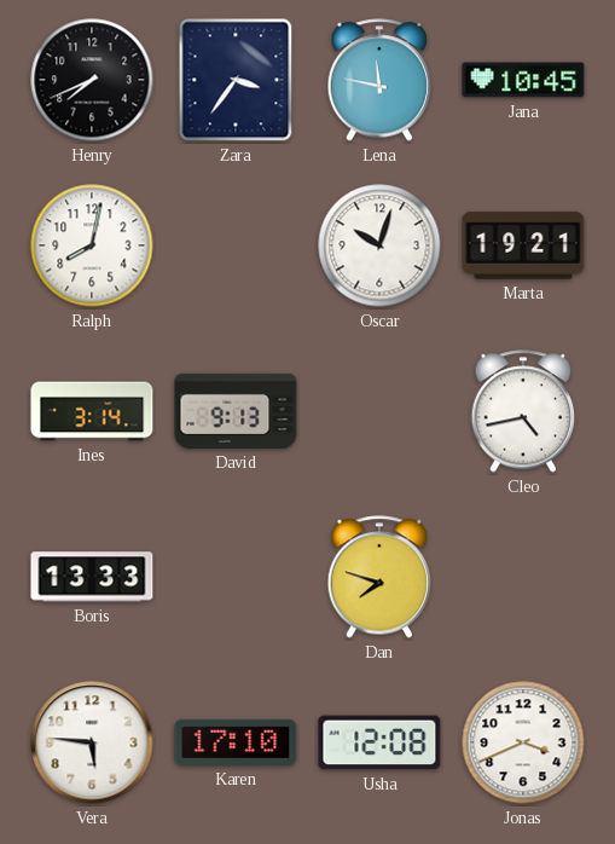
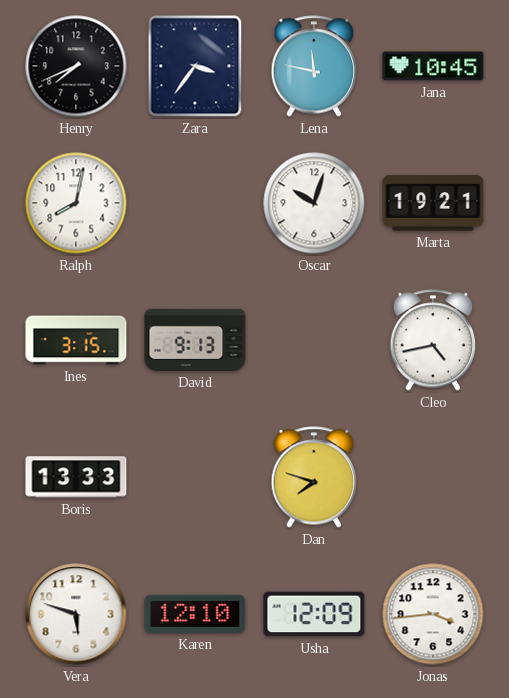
Ines: 3:14 -> 3:15
Vera: 5:46 -> 5:48
Karen: 17:10 -> 12:10
Usha: 12:08 -> 12:09
Jonas: 3:41 -> 3:44
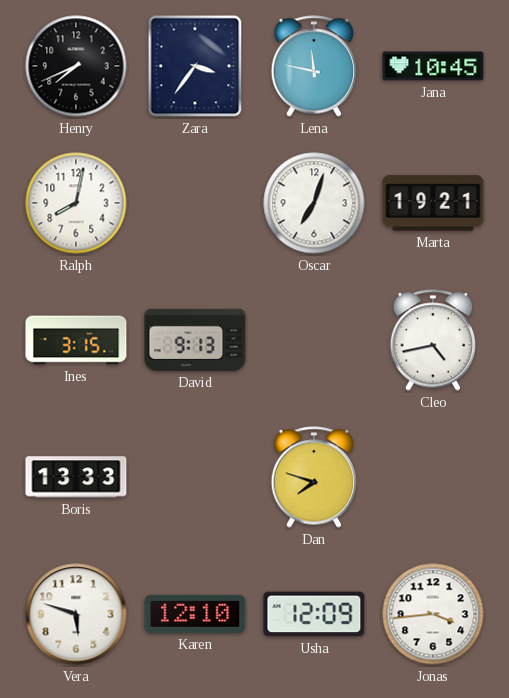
Oscar: 10:03 -> 7:03
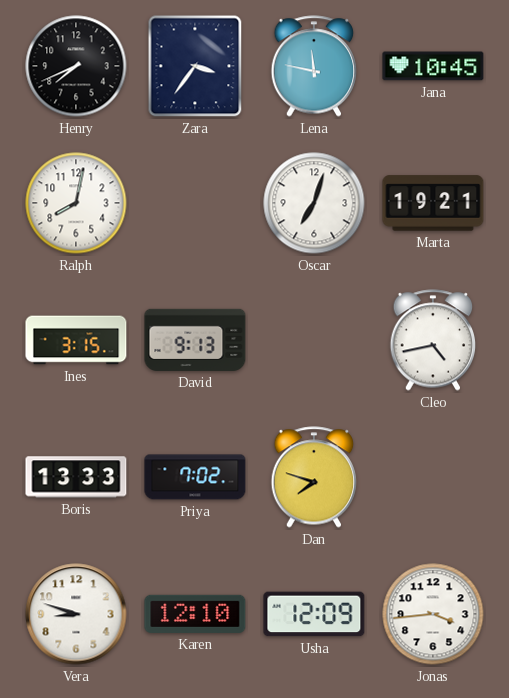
Priya: none -> 7:02
Vera: 5:48 -> 8:48
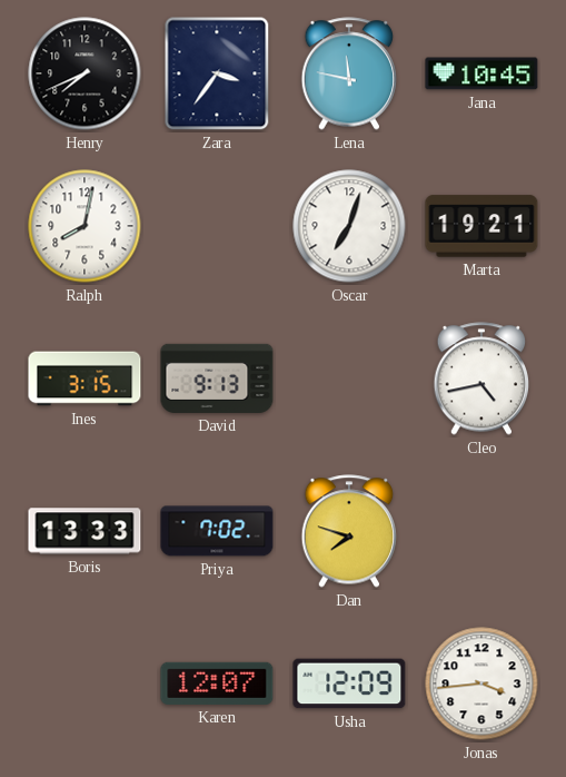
Vera: 8:48 -> none
Karen: 12:10 -> 12:07
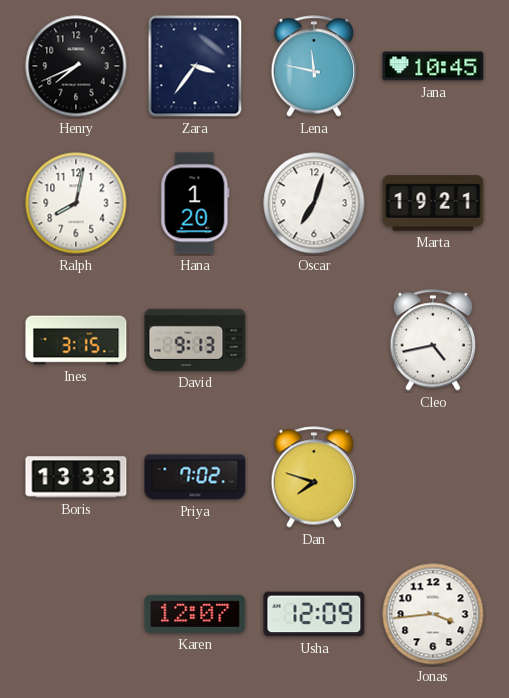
Hana: none -> 1:20
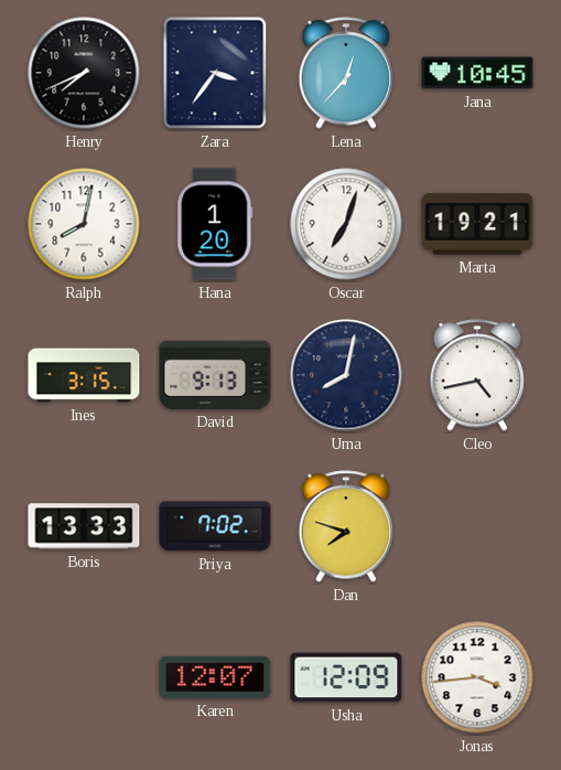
Lena: 11:47 -> 12:37
Uma: none -> 8:02
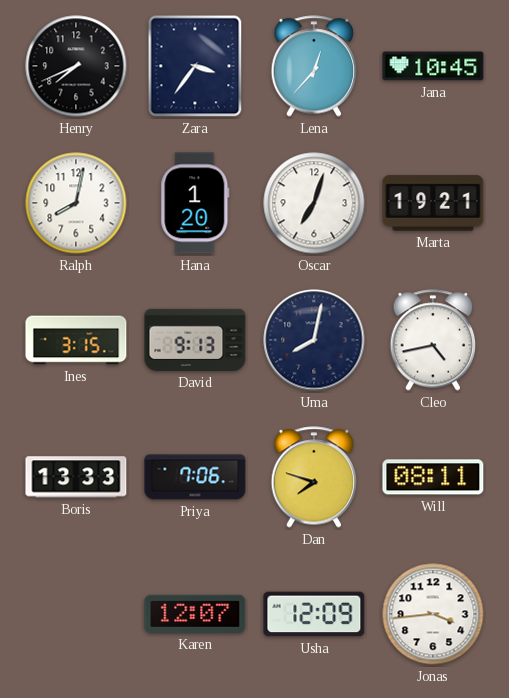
Priya: 7:02 -> 7:06
Will: none -> 08:11
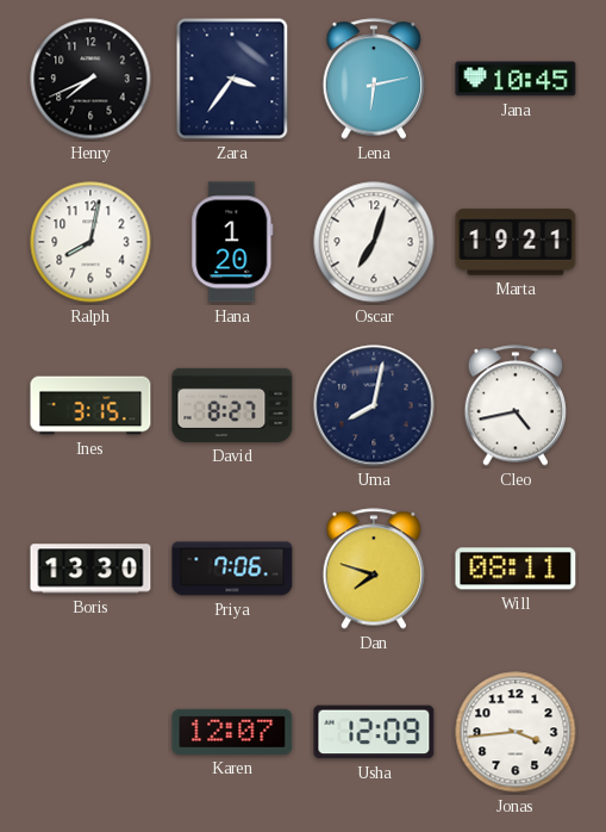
Lena: 12:37 -> 6:13
David: 9:13 -> 8:27
Boris: 13:33 -> 13:30
